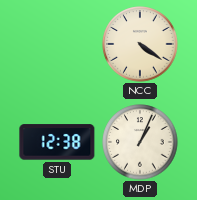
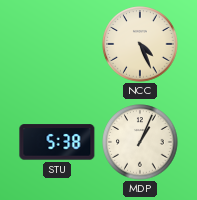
NCC: 4:21 -> 4:26
STU: 12:38 -> 5:38
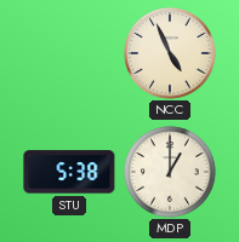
NCC: 4:26 -> 4:56
MDP: 1:04 -> 1:00
